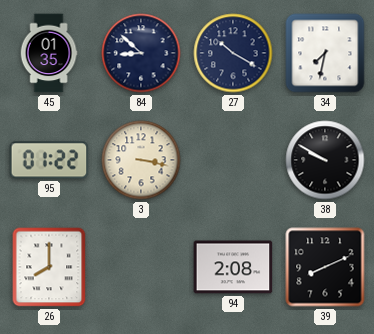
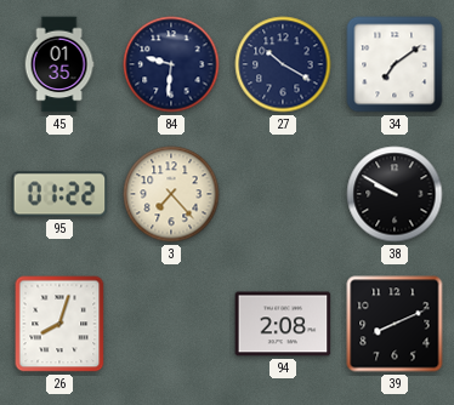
84: 8:52 -> 9:31
34: 7:32 -> 7:09
3: 3:17 -> 7:23
26: 8:00 -> 8:03
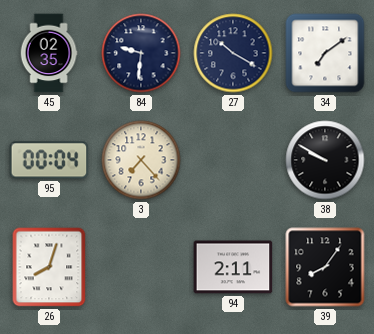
45: 01:35 -> 02:35
95: 01:22 -> 00:04
94: 2:08 -> 2:11
39: 8:11 -> 8:06
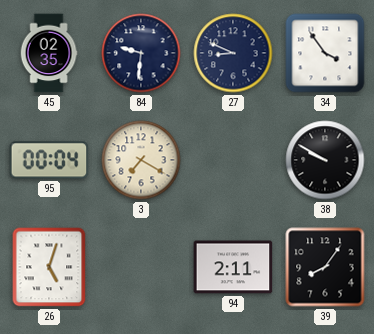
27: 10:20 -> 8:49
34: 7:09 -> 3:54
3: 7:23 -> 7:20
26: 8:03 -> 5:03
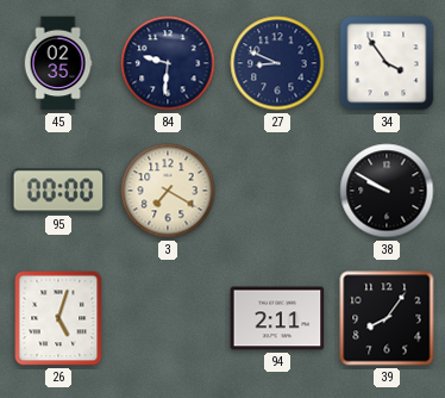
95: 00:04 -> 00:00
